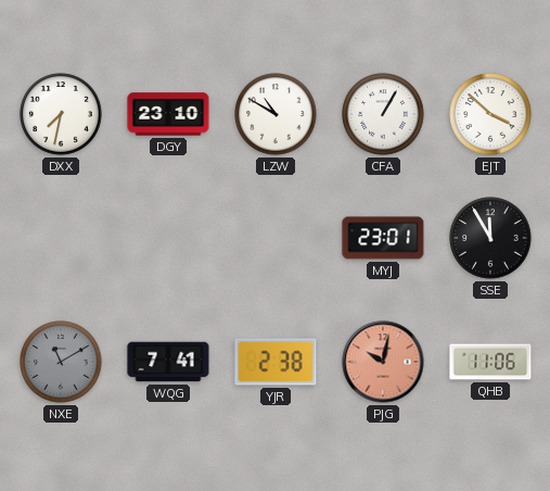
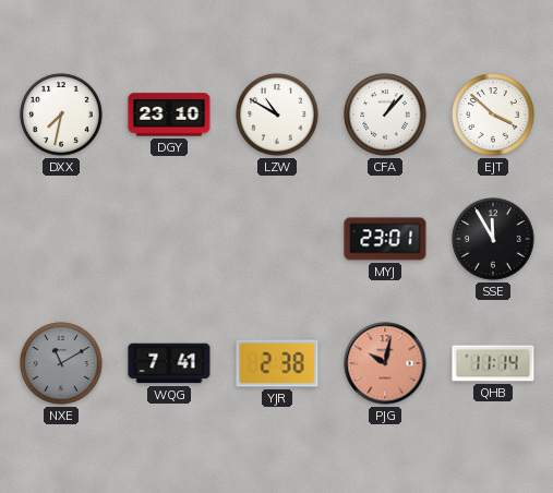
CFA: 1:05 -> 1:07
QHB: 11:06 -> 11:14
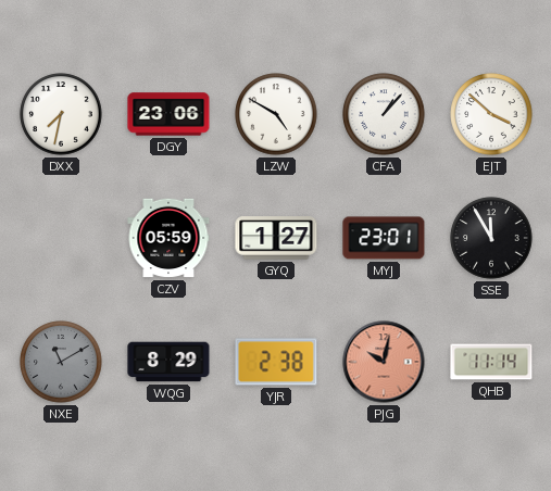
DGY: 23:10 -> 23:06
LZW: 10:50 -> 4:50
CZV: none -> 05:59
GYQ: none -> 1:27
WQG: 7:41 -> 8:29
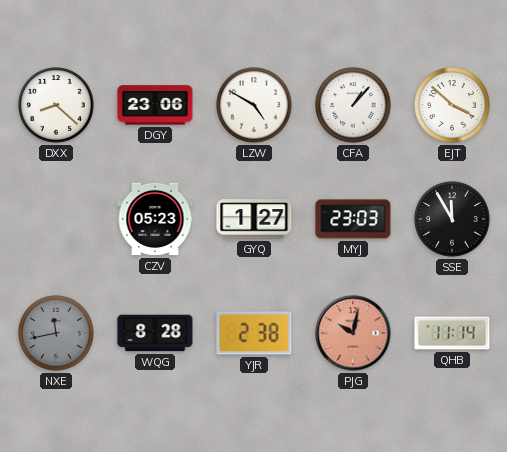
DXX: 7:32 -> 8:22
CZV: 05:59 -> 05:23
MYJ: 23:01 -> 23:03
NXE: 11:10 -> 11:43
WQG: 8:29 -> 8:28
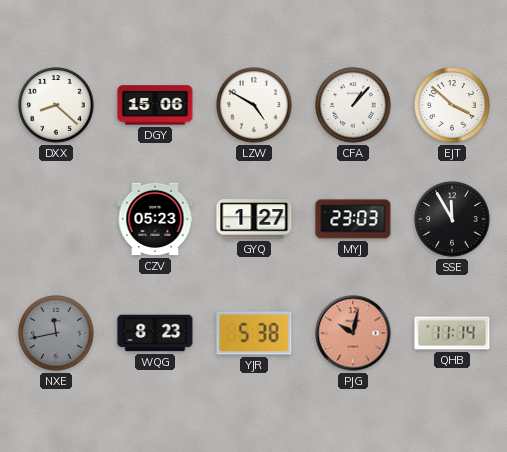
DGY: 23:06 -> 15:06
WQG: 8:28 -> 8:23
YJR: 2:38 -> 5:38
